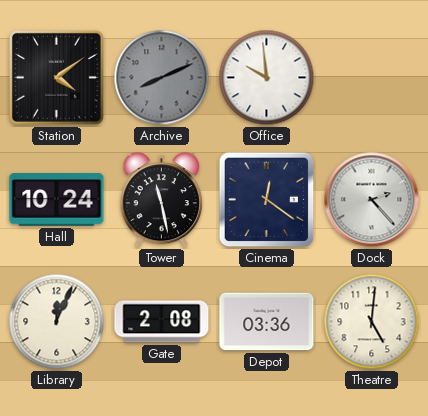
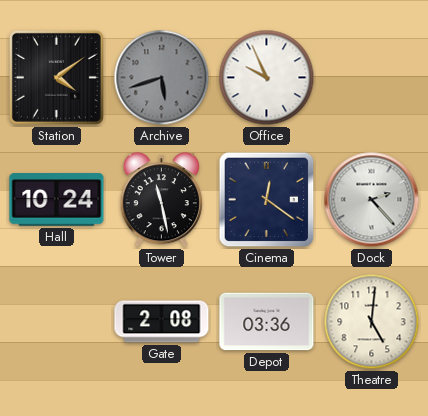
Archive: 8:11 -> 5:42
Office: 9:59 -> 9:56
Library: 12:04 -> none
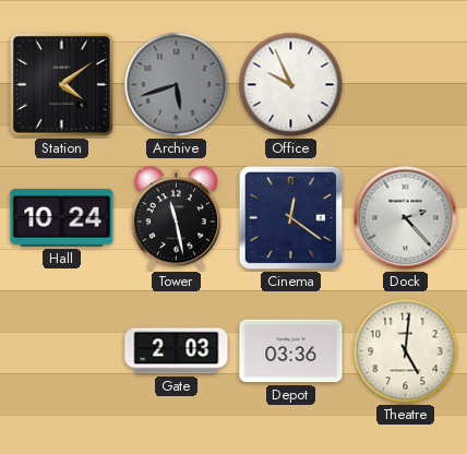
Gate: 2:08 -> 2:03
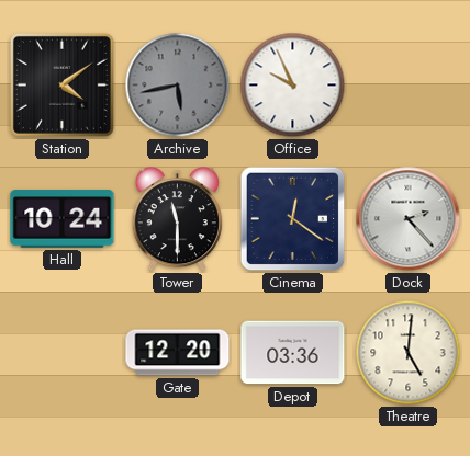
Archive: 5:42 -> 5:43
Tower: 11:28 -> 11:30
Gate: 2:03 -> 12:20
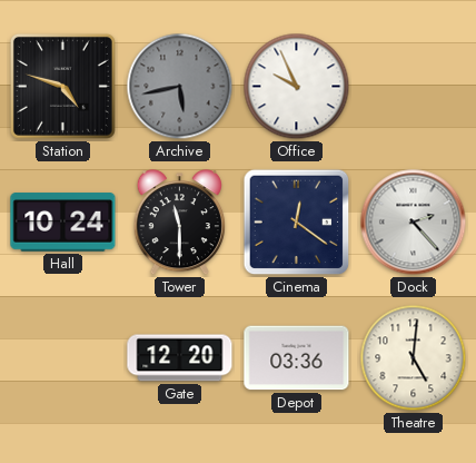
Station: 4:09 -> 4:48
